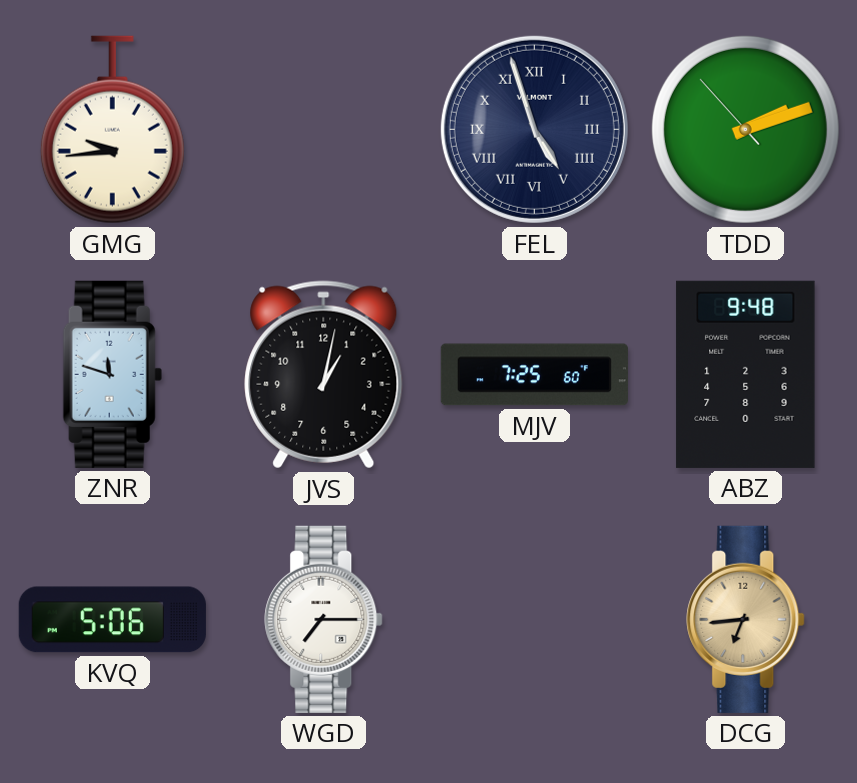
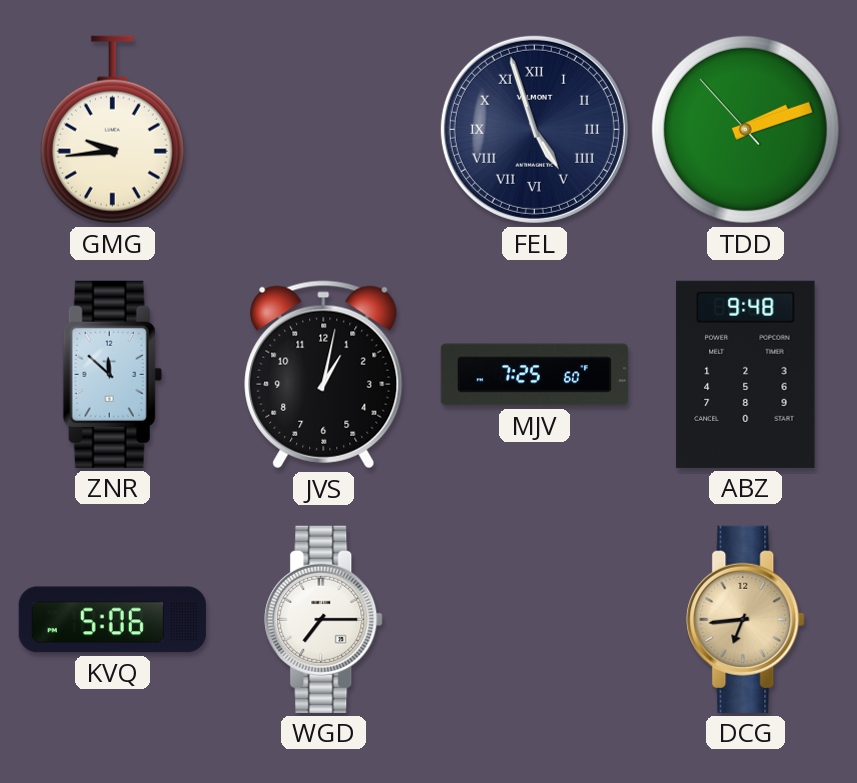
ZNR: 11:48 -> 11:52
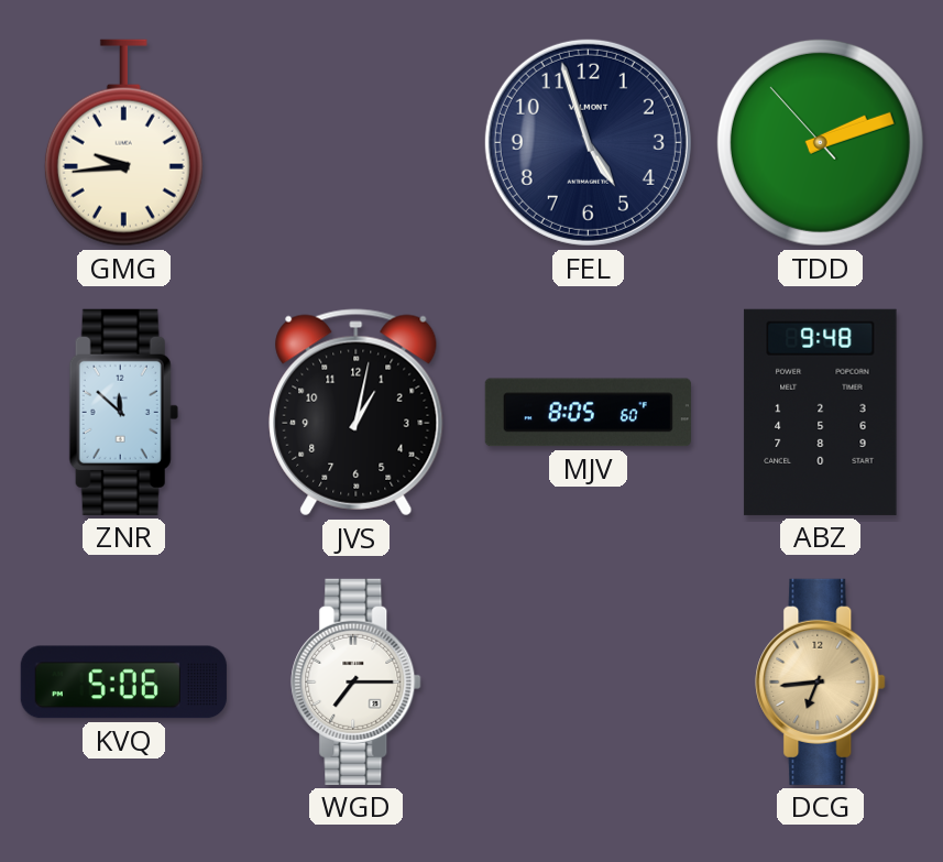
FEL numerals: Roman -> Arabic
MJV: 7:25 -> 8:05
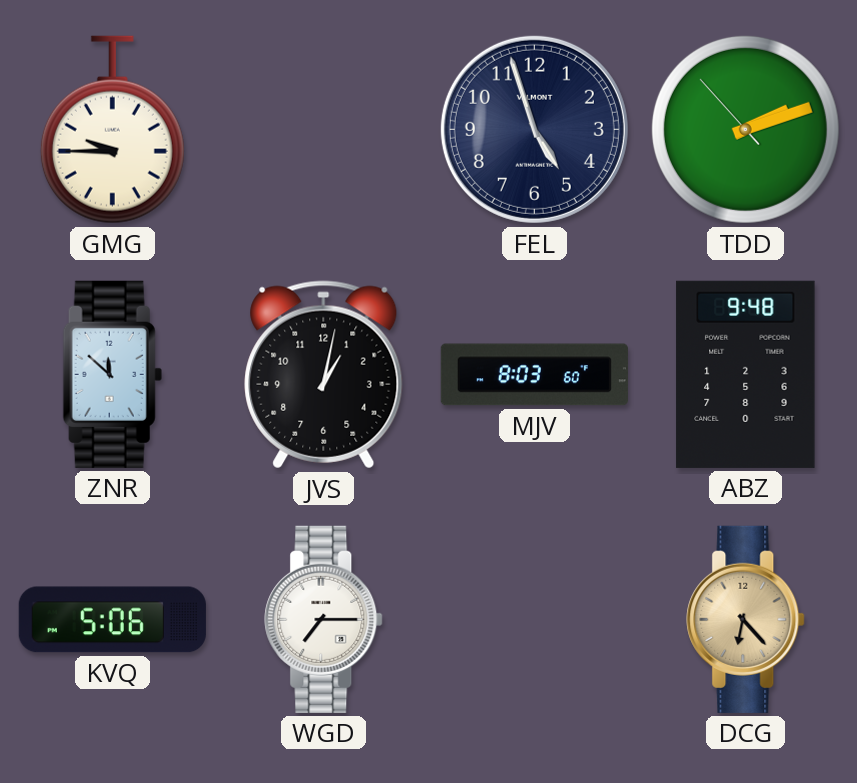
GMG: 9:44 -> 9:45
MJV: 8:05 -> 8:03
DCG: 6:44 -> 6:23
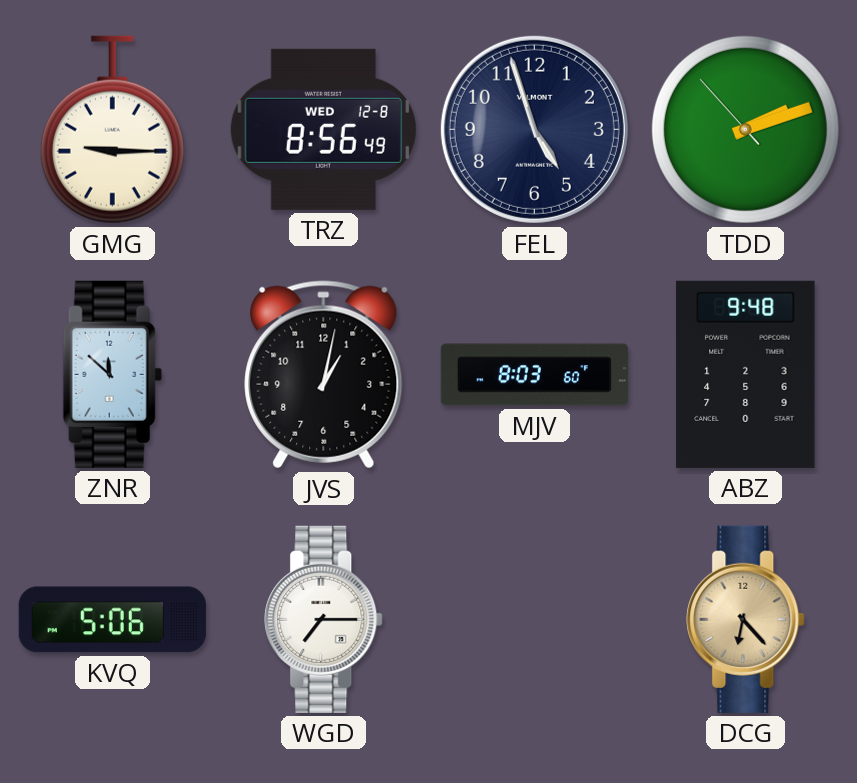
GMG: 9:45 -> 9:15
TRZ: none -> 8:56
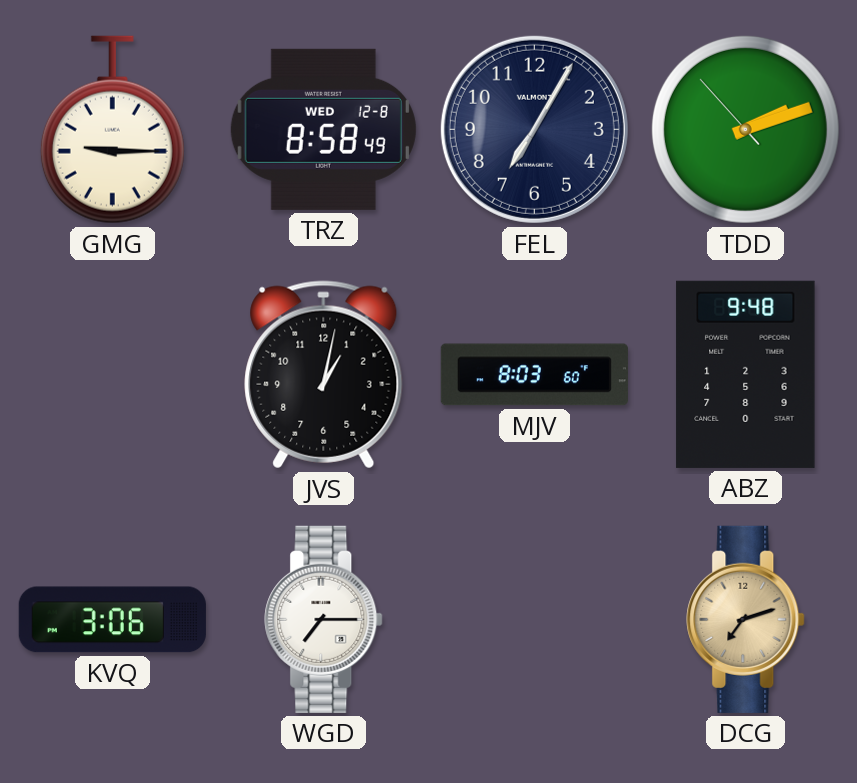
TRZ: 8:56 -> 8:58
FEL: 4:57 -> 7:05
ZNR: 11:52 -> none
KVQ: 5:06 -> 3:06
DCG: 6:23 -> 7:12
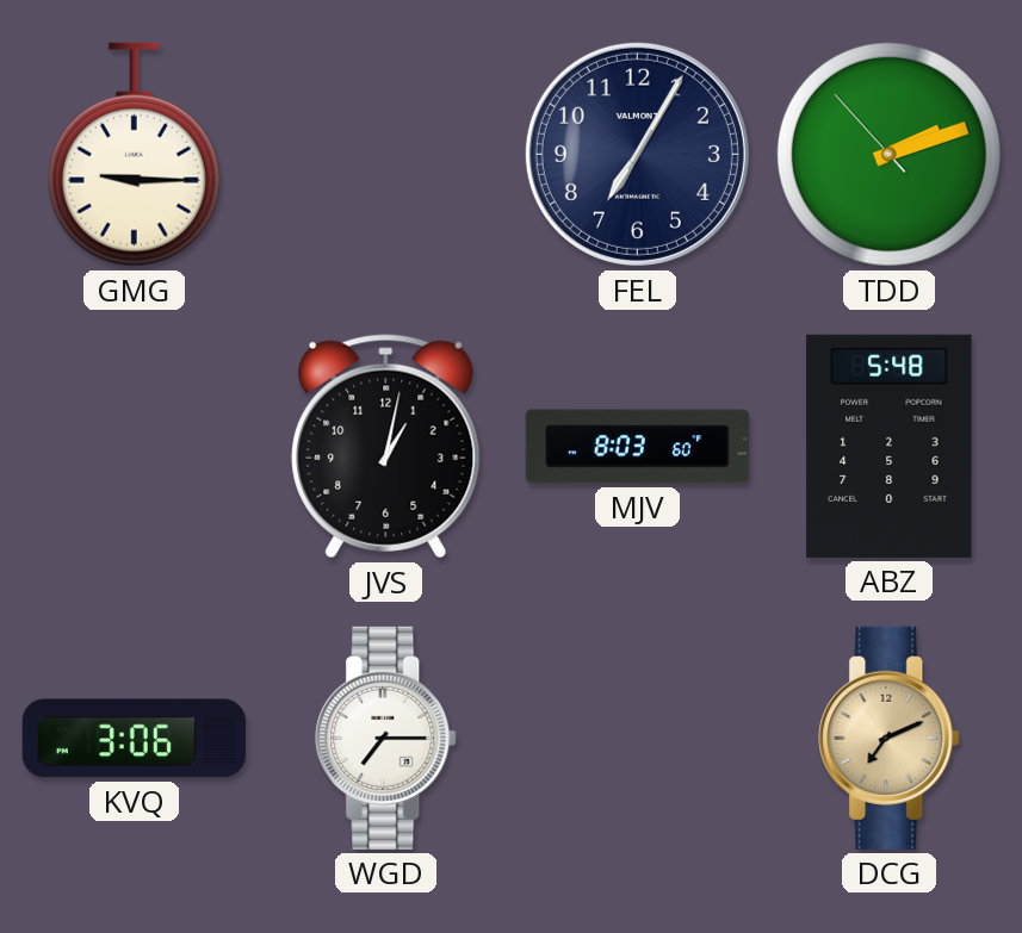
TRZ: 8:58 -> none
ABZ: 9:48 -> 5:48
DCG: 7:12 -> 7:11
